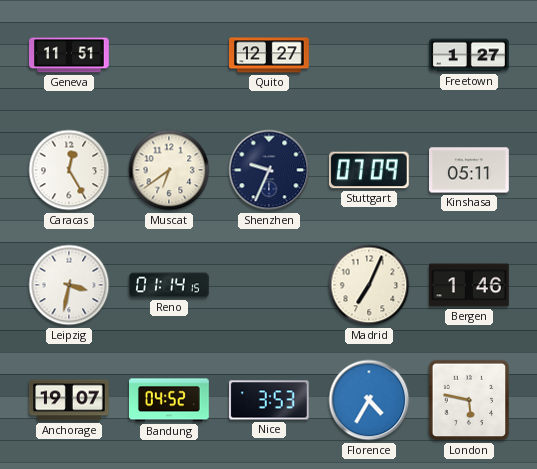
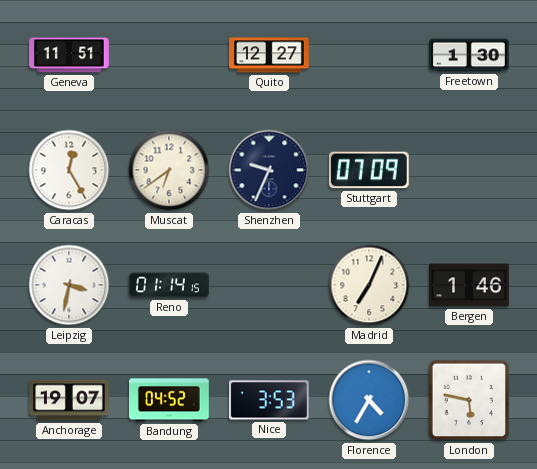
Freetown: 1:27 -> 1:30
Kinshasa: 05:11 -> none
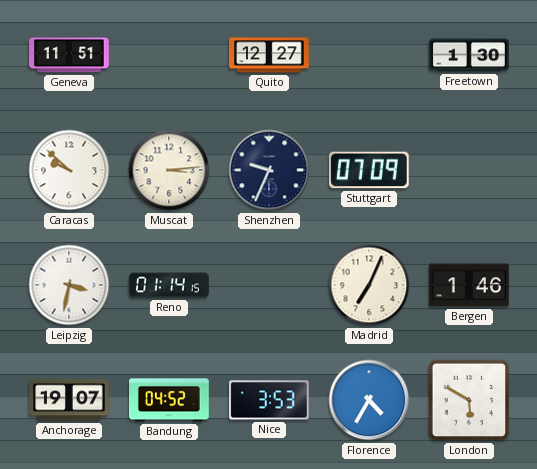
Caracas: 12:25 -> 9:52
Muscat: 6:39 -> 3:14
London: 5:47 -> 5:50
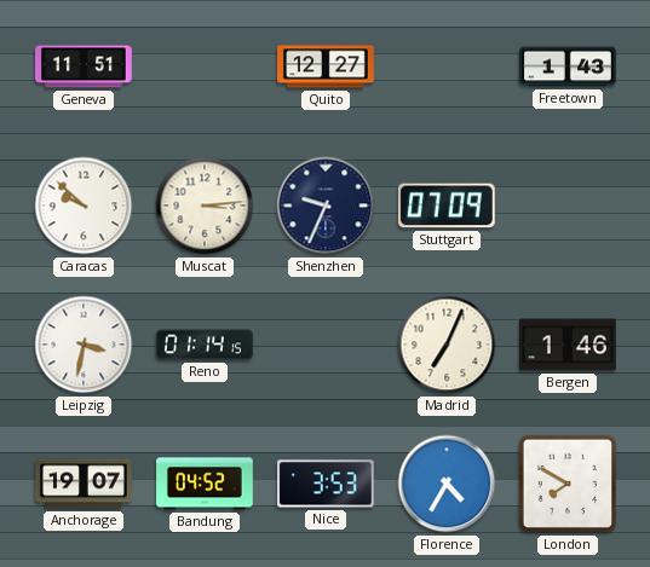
Freetown: 1:30 -> 1:43
London: 5:50 -> 7:50
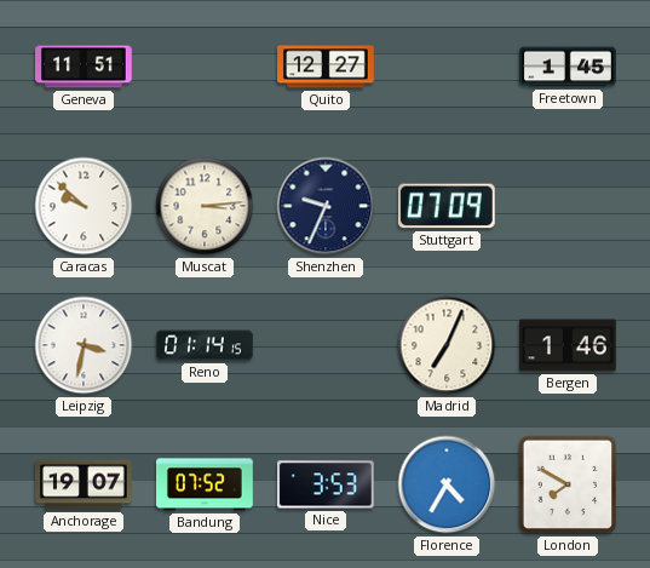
Freetown: 1:43 -> 1:45
Bandung: 04:52 -> 07:52
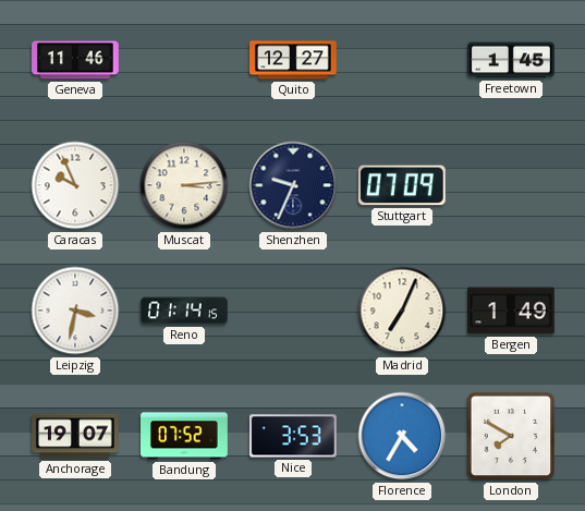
Geneva: 11:51 -> 11:46
Caracas: 9:52 -> 9:56
Bergen: 1:46 -> 1:49
